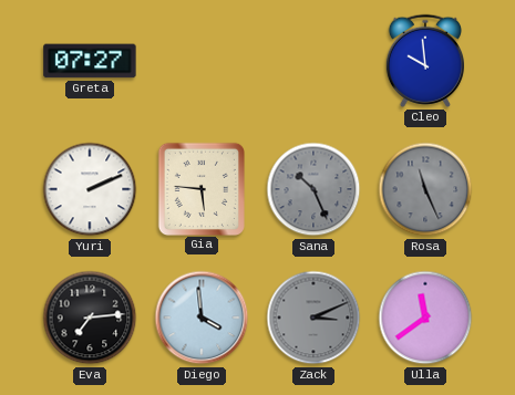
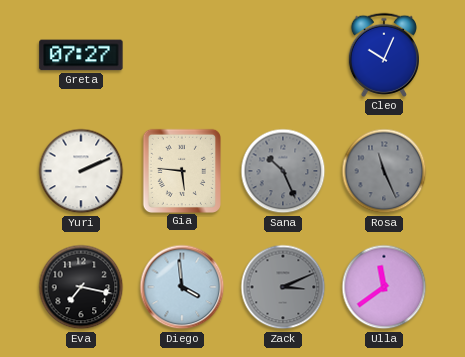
Cleo: 9:59 -> 10:04
Eva: 7:14 -> 7:17
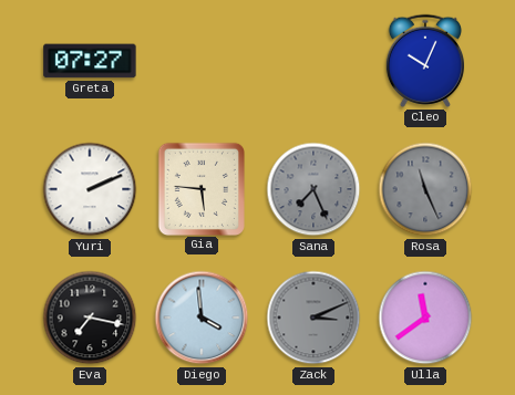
Sana: 10:26 -> 7:26
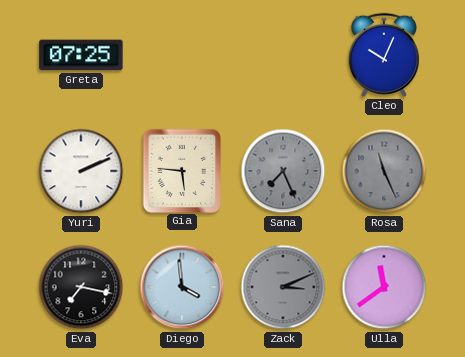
Greta: 07:27 -> 07:25
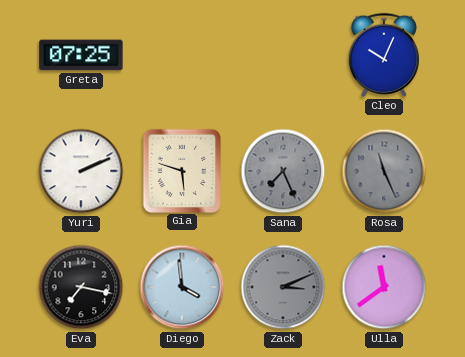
Gia: 5:46 -> 5:48
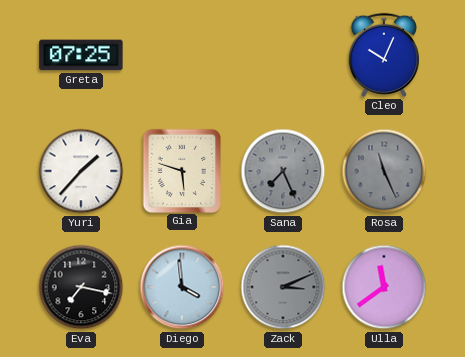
Yuri: 2:11 -> 1:37
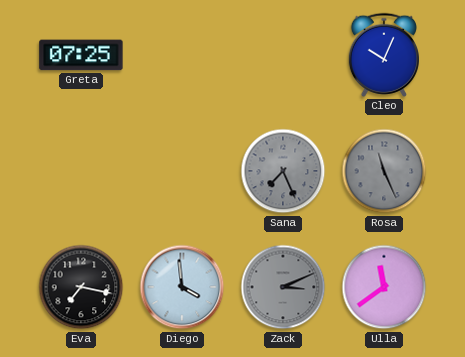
Yuri: 1:37 -> none
Gia: 5:48 -> none
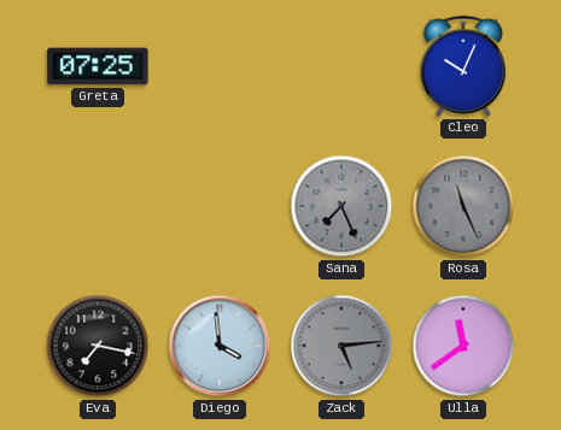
Zack: 3:11 -> 5:14
